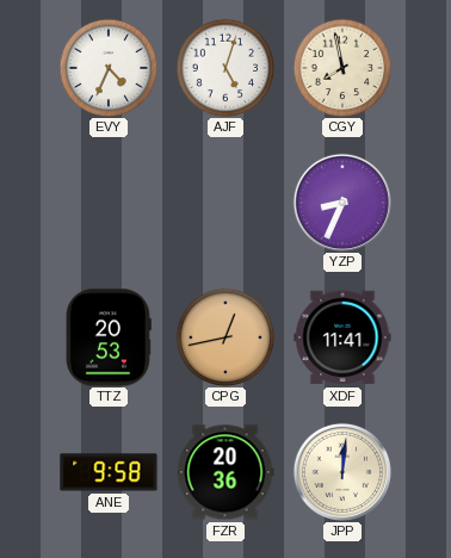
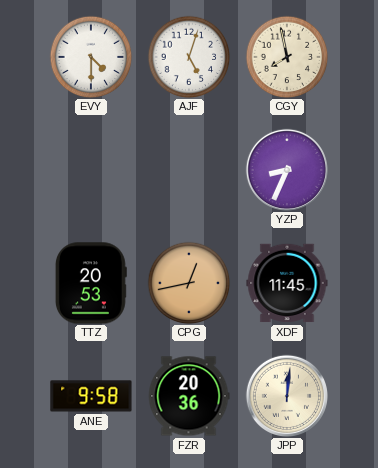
EVY: 4:34 -> 4:30
XDF: 11:41 -> 11:45
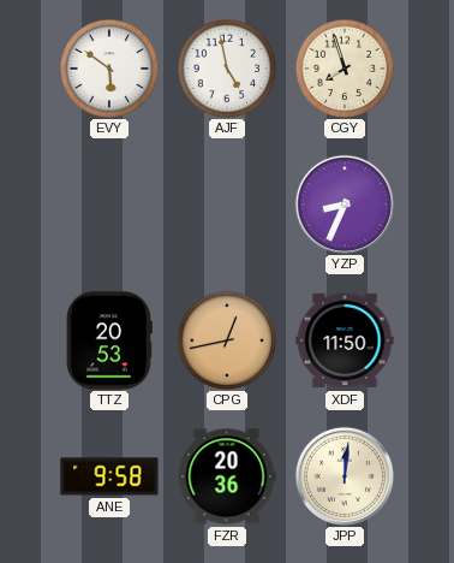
EVY: 4:30 -> 5:51
AJF: 5:03 -> 4:58
CGY: 7:58 -> 7:57
XDF: 11:45 -> 11:50
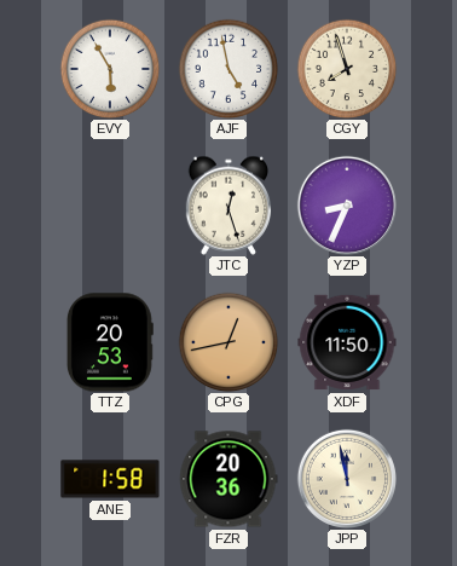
EVY: 5:51 -> 5:55
JTC: none -> 12:27
ANE: 9:58 -> 1:58
JPP: 12:01 -> 11:58
